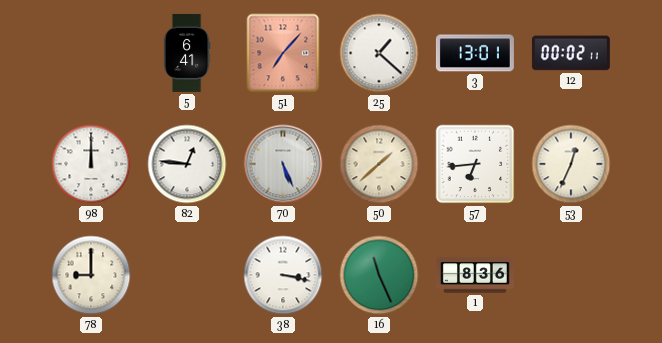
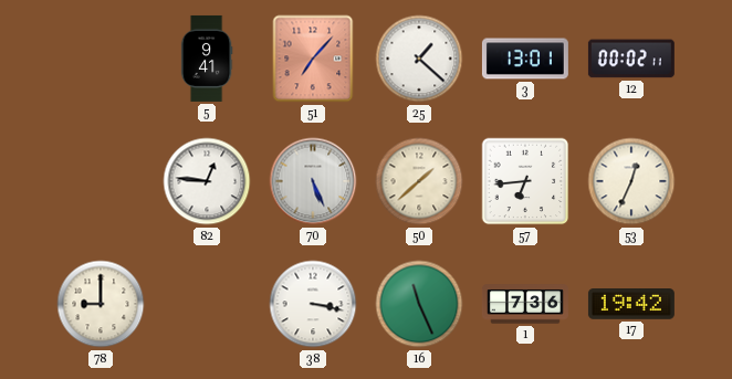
5: 6:41 -> 9:41
98: 12:00 -> none
1: 8:36 -> 7:36
17: none -> 19:42
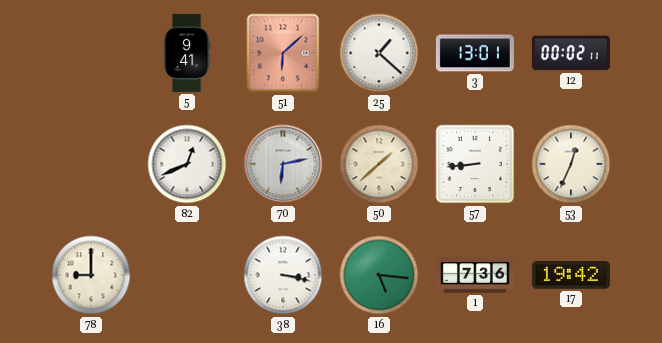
51: 7:07 -> 6:08
82: 12:46 -> 12:41
70: 5:26 -> 6:13
57: 6:44 -> 8:44
16: 11:26 -> 5:16
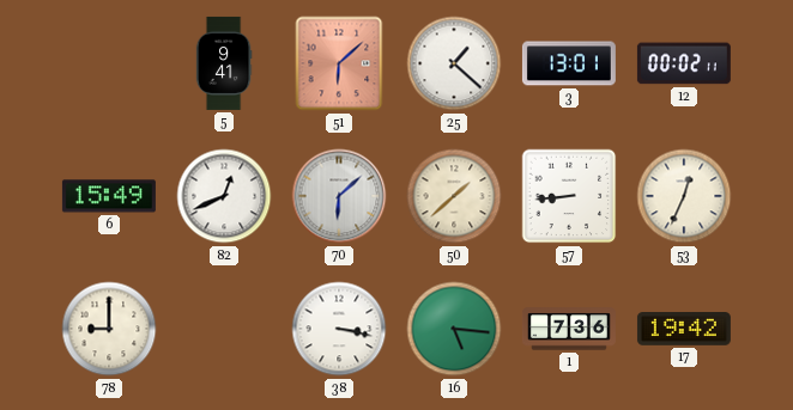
6: none -> 15:49
70: 6:13 -> 6:08
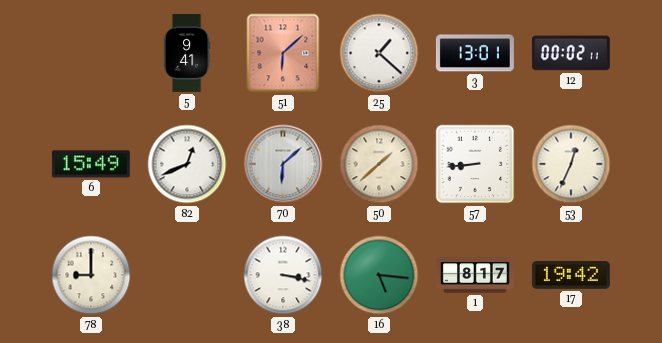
1: 7:36 -> 8:17
